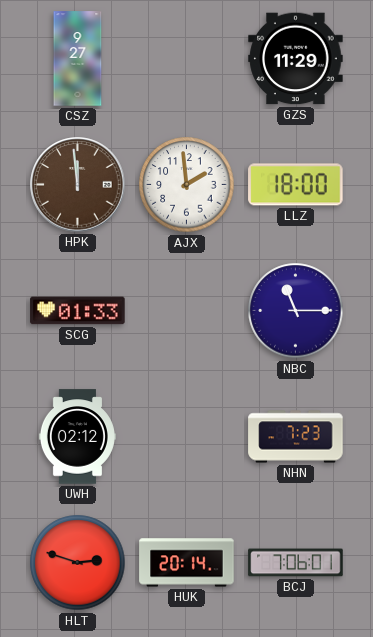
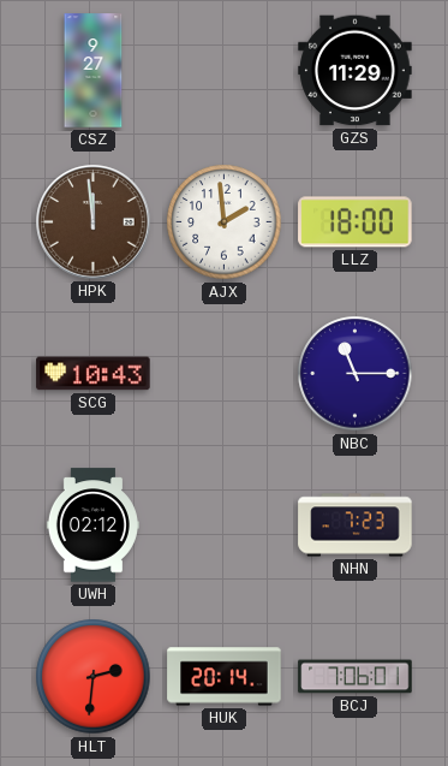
SCG: 01:33 -> 10:43
HLT: 2:48 -> 2:31
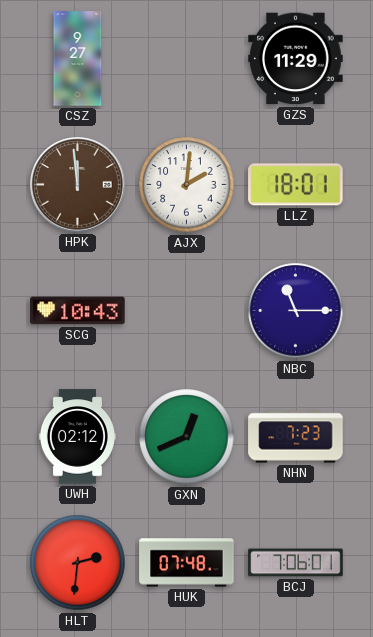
AJX: 1:59 -> 2:01
LLZ: 18:00 -> 18:01
GXN: none -> 12:41
HUK: 20:14 -> 07:48
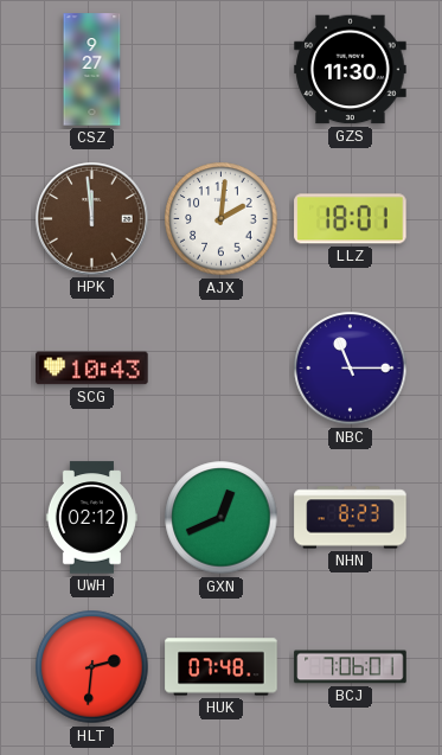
GZS: 11:29 -> 11:30
NHN: 7:23 -> 8:23
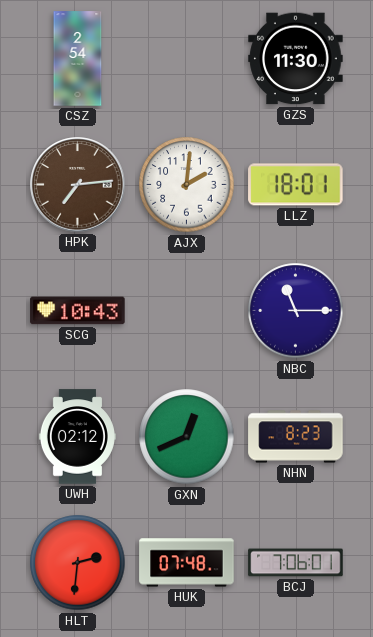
CSZ: 9:27 -> 2:54
HPK: 11:59 -> 7:14
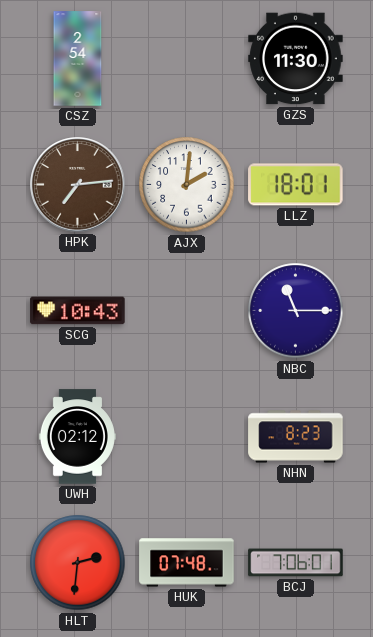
GXN: 12:41 -> none
